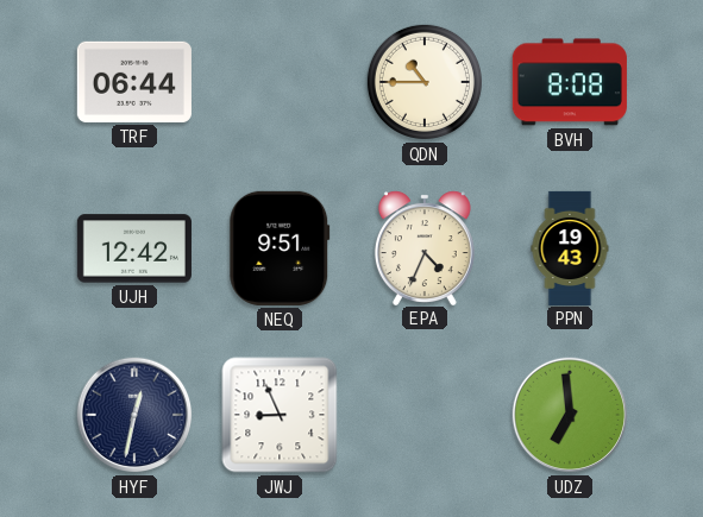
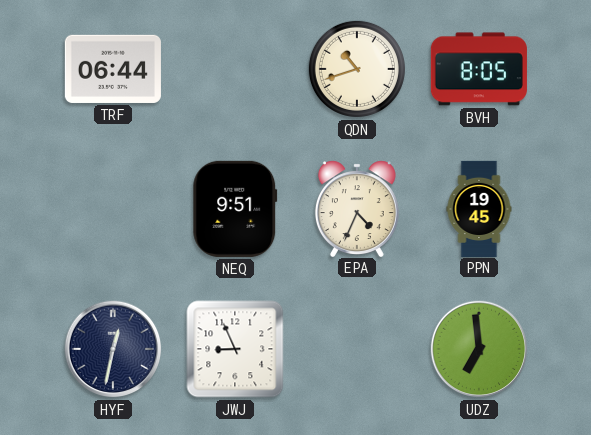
QDN: 10:45 -> 10:42
BVH: 8:08 -> 8:05
UJH: 12:42 -> none
PPN: 19:43 -> 19:45
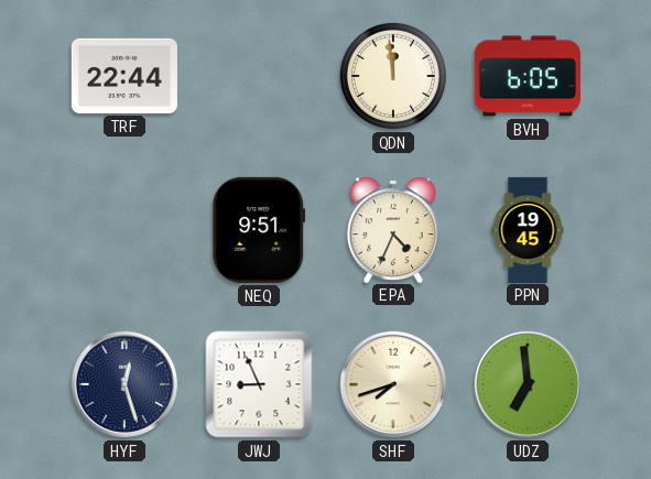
TRF: 06:44 -> 22:44
QDN: 10:42 -> 11:59
BVH: 8:05 -> 6:05
HYF: 12:32 -> 12:27
SHF: none -> 7:42
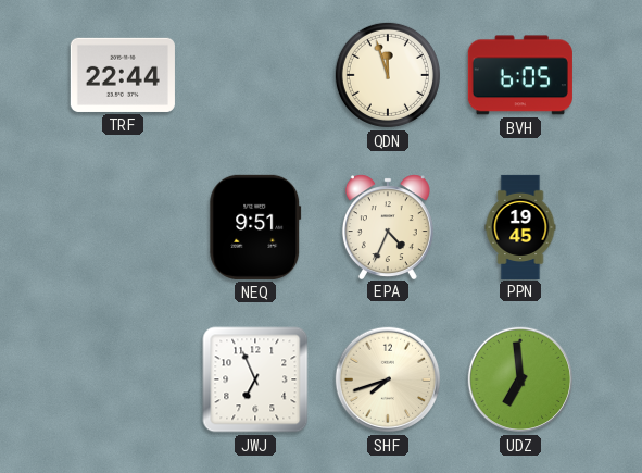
QDN: 11:59 -> 11:57
HYF: 12:27 -> none
JWJ: 8:56 -> 6:56
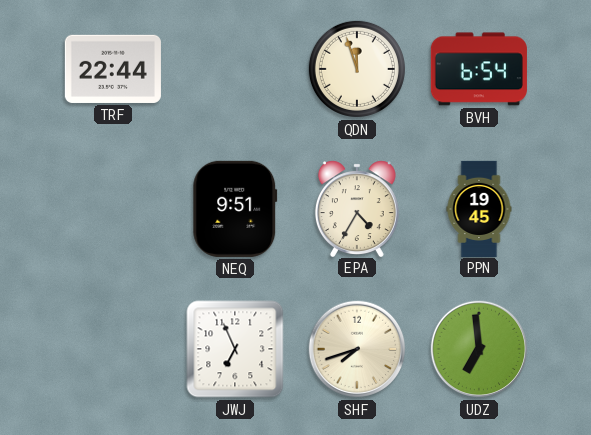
BVH: 6:05 -> 6:54
EPA: 4:34 -> 4:35
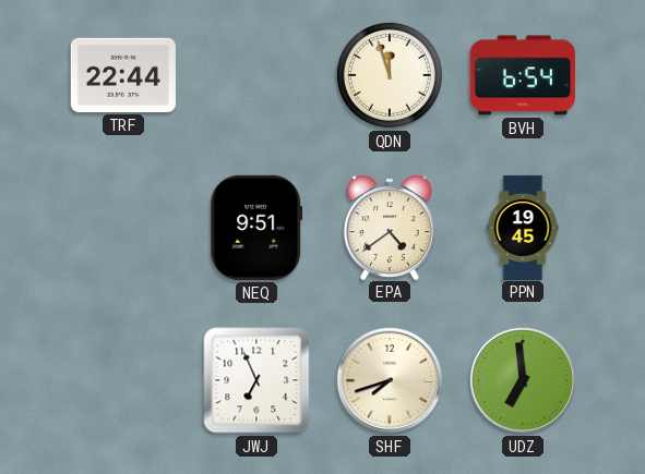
EPA: 4:35 -> 4:39
